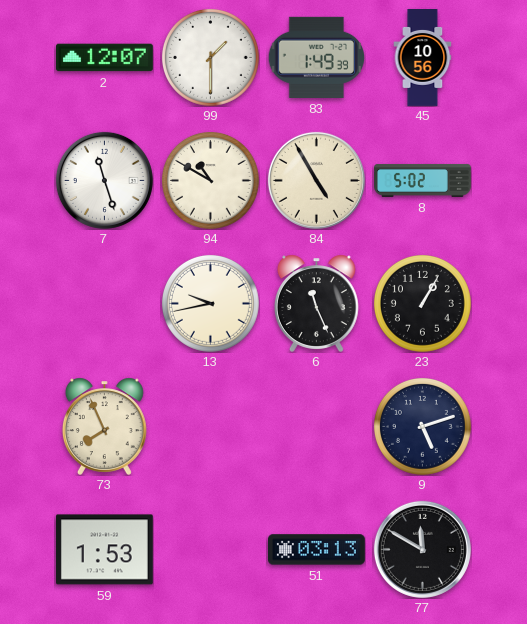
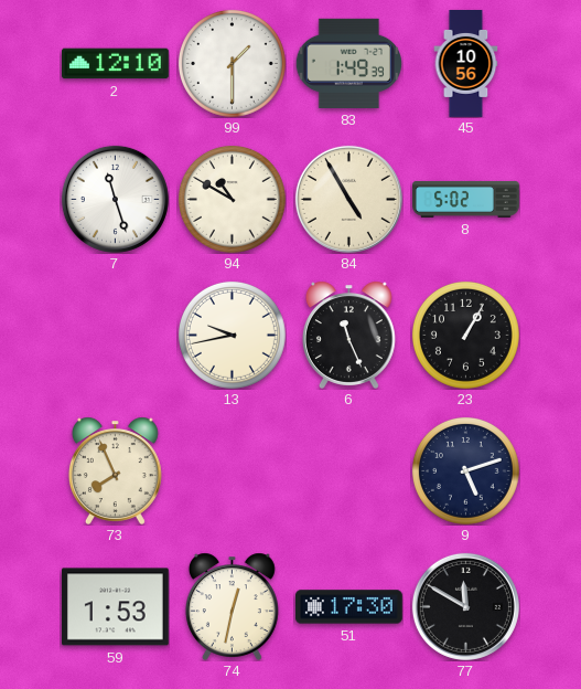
2: 12:07 -> 12:10
74: none -> 12:32
51: 03:13 -> 17:30
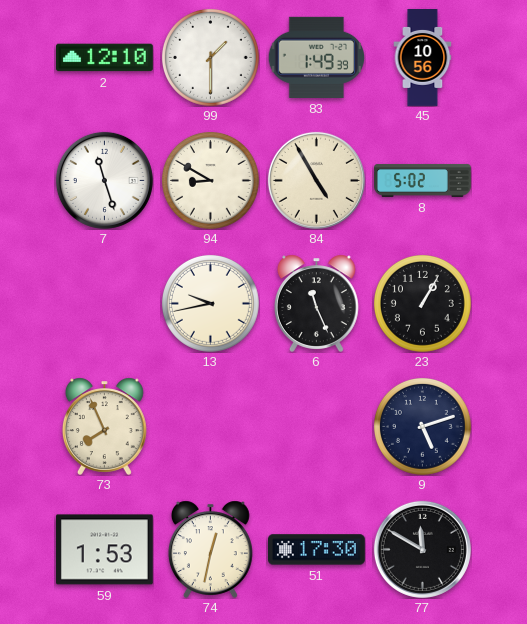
94: 10:50 -> 8:50
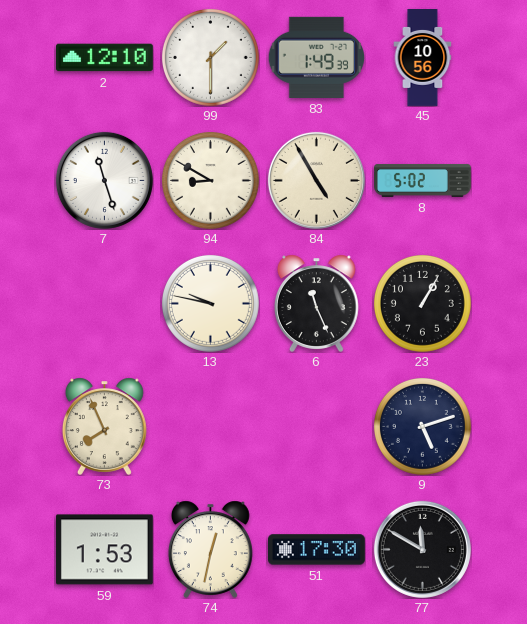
13: 9:43 -> 9:47
